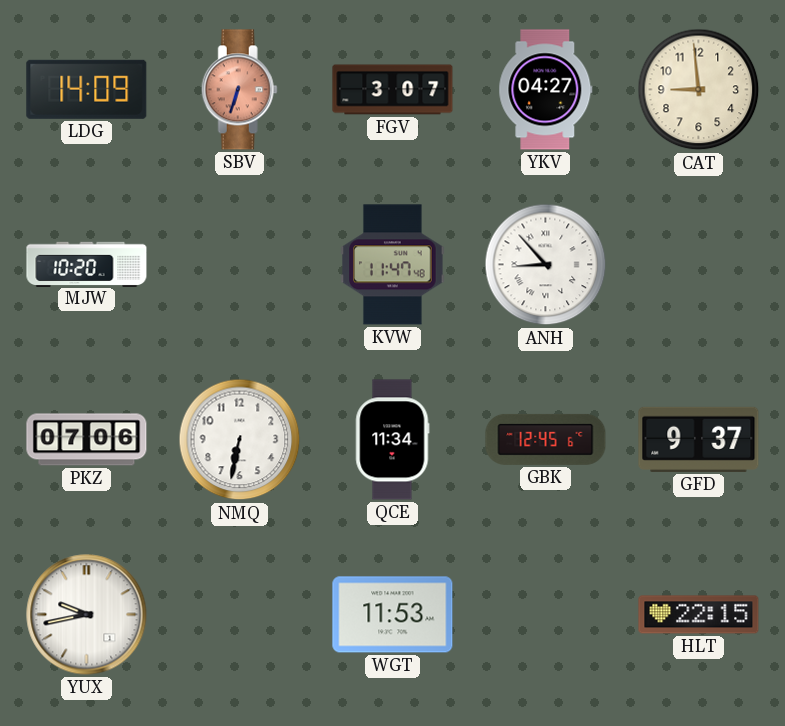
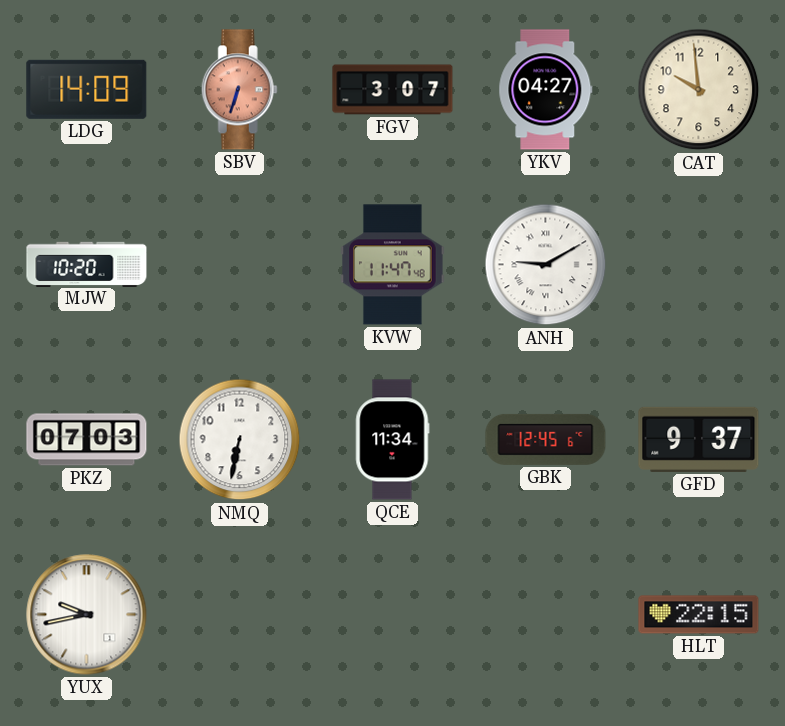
CAT: 8:59 -> 9:59
ANH: 8:53 -> 9:10
PKZ: 07:06 -> 07:03
WGT: 11:53 -> none
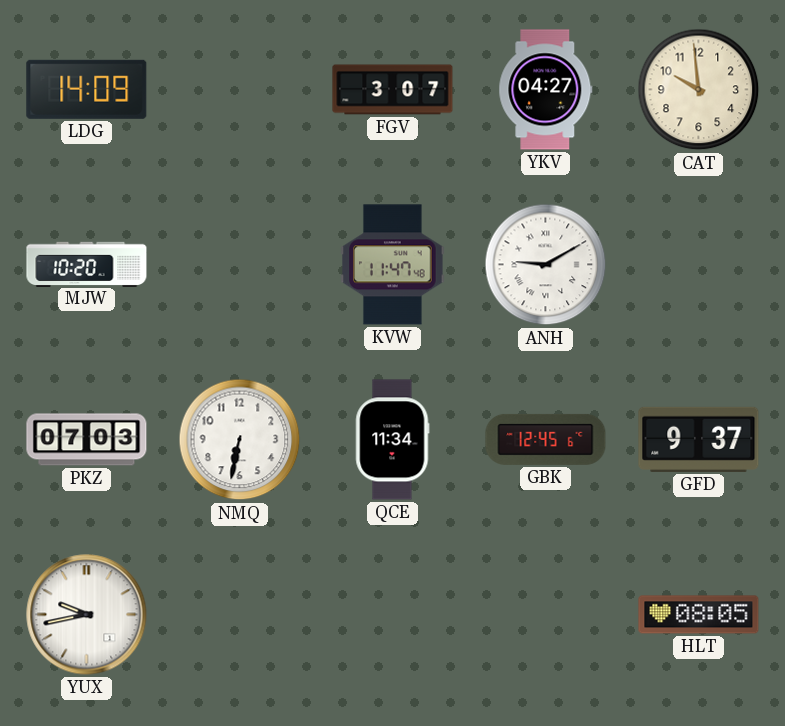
SBV: 6:33 -> none
HLT: 22:15 -> 08:05
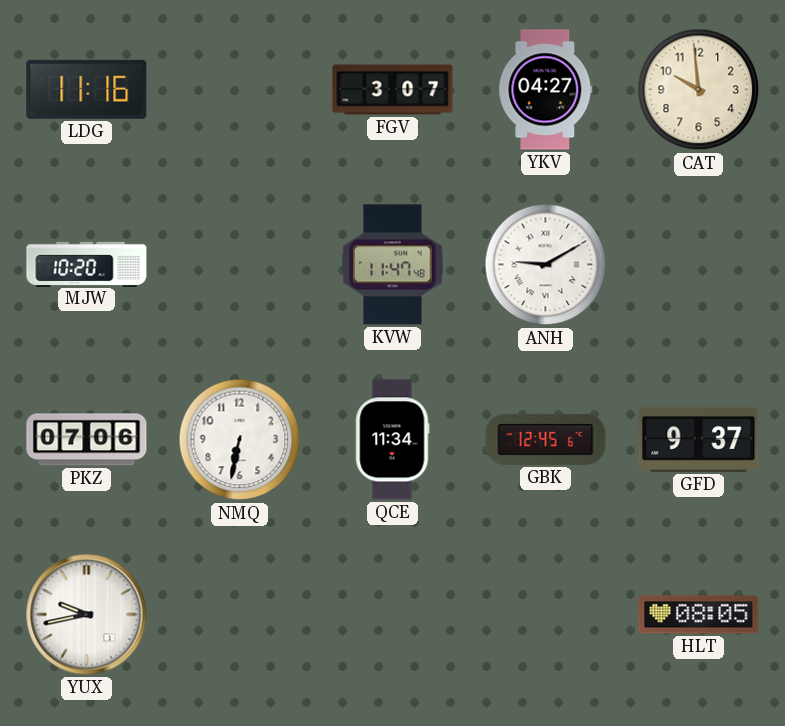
LDG: 14:09 -> 11:16
PKZ: 07:03 -> 07:06
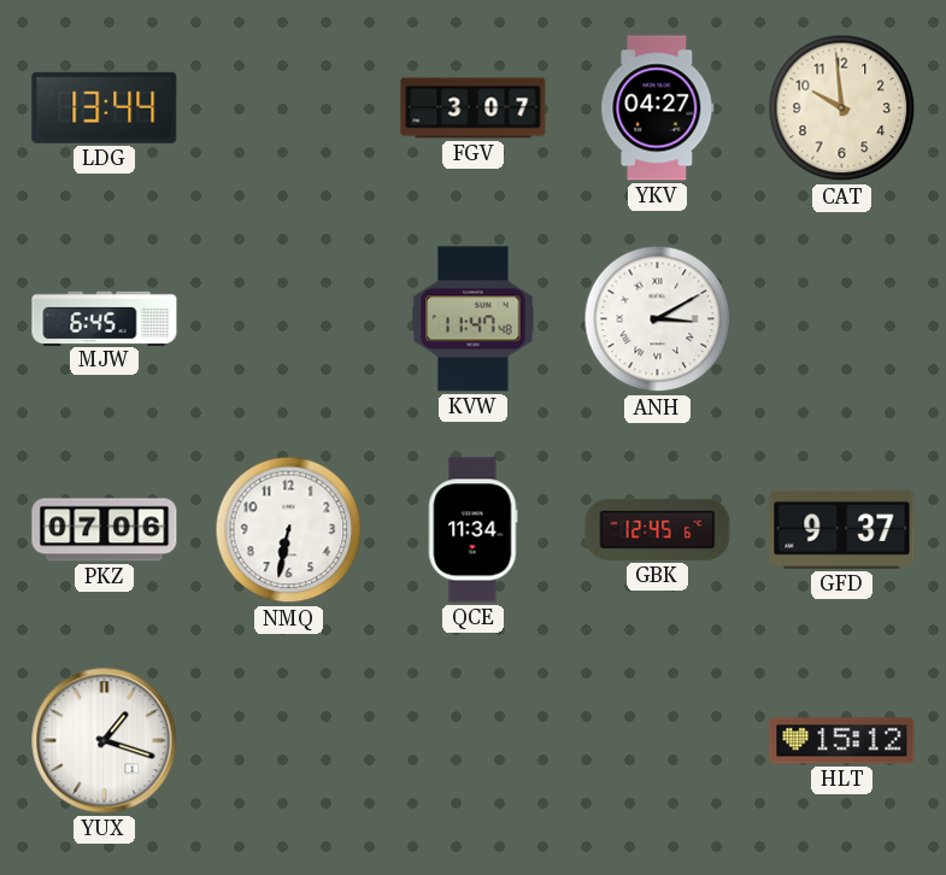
LDG: 11:16 -> 13:44
MJW: 10:20 -> 6:45
ANH: 9:10 -> 3:10
YUX: 9:43 -> 1:18
HLT: 08:05 -> 15:12
